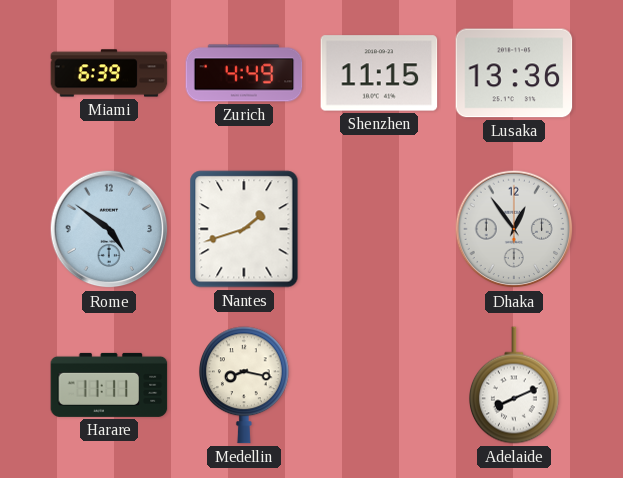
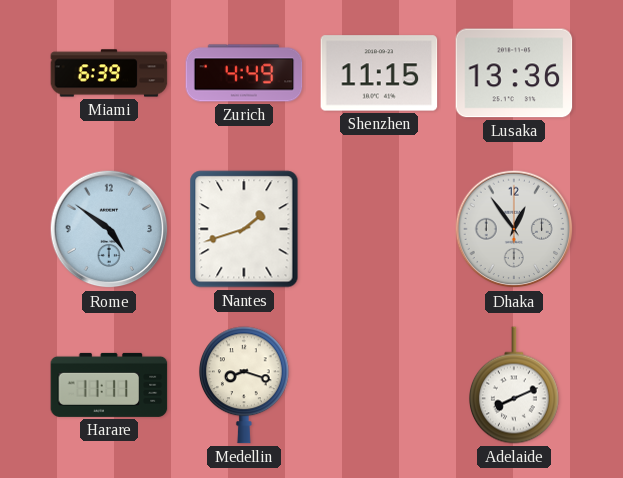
Medellin: 8:17 -> 8:18
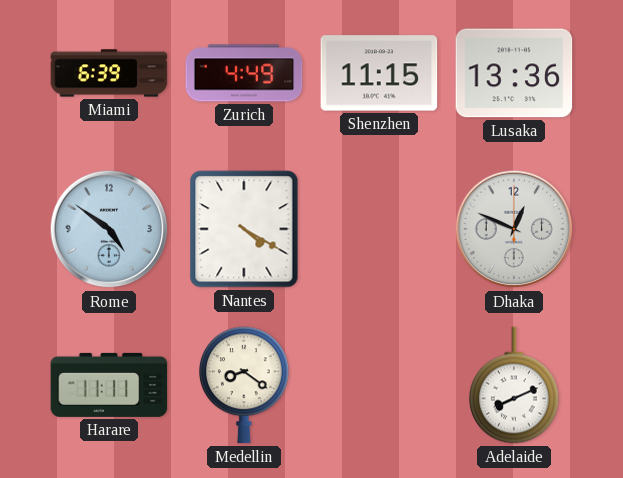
Nantes: 1:42 -> 4:20
Dhaka: 12:54 -> 12:49
Medellin: 8:18 -> 8:21
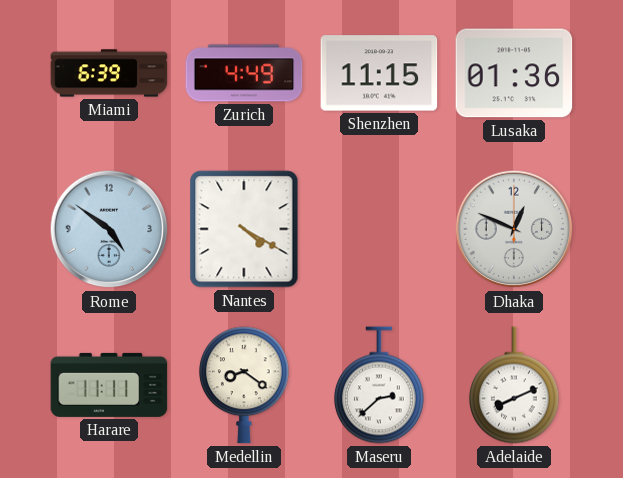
Lusaka: 13:36 -> 01:36
Maseru: none -> 2:38
